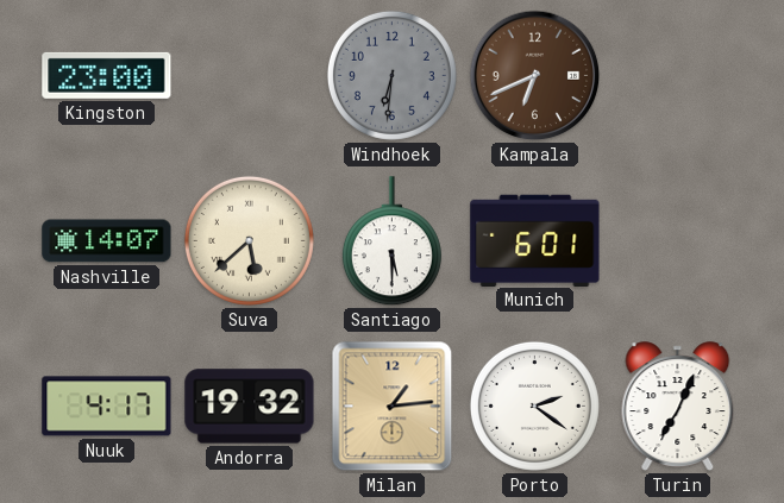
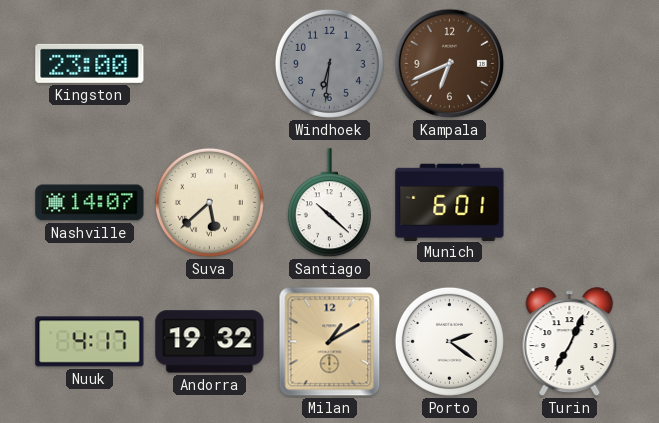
Santiago: 5:30 -> 10:22
Milan: 1:14 -> 1:10
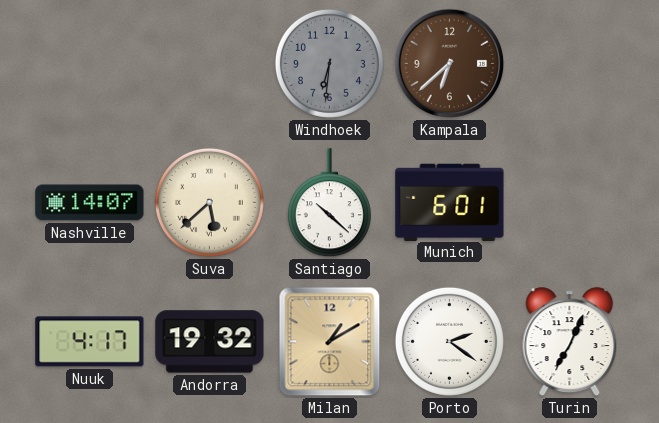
Kingston: 23:00 -> none
Kampala: 6:41 -> 6:38
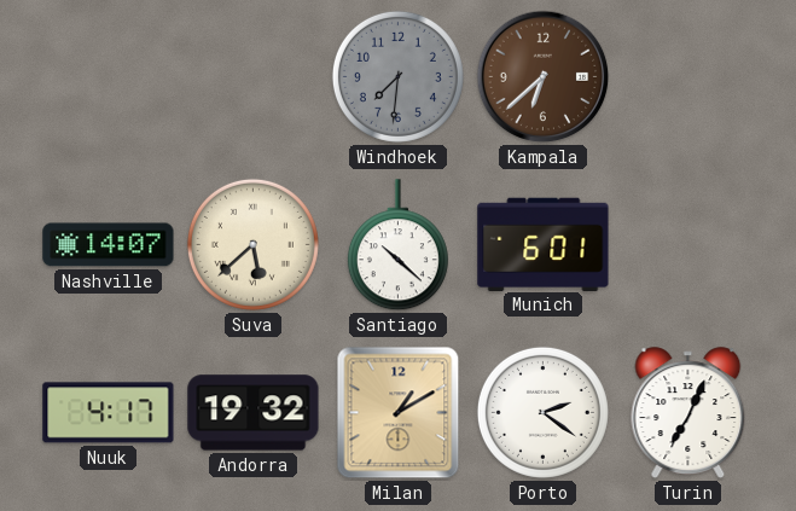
Windhoek: 6:31 -> 7:31
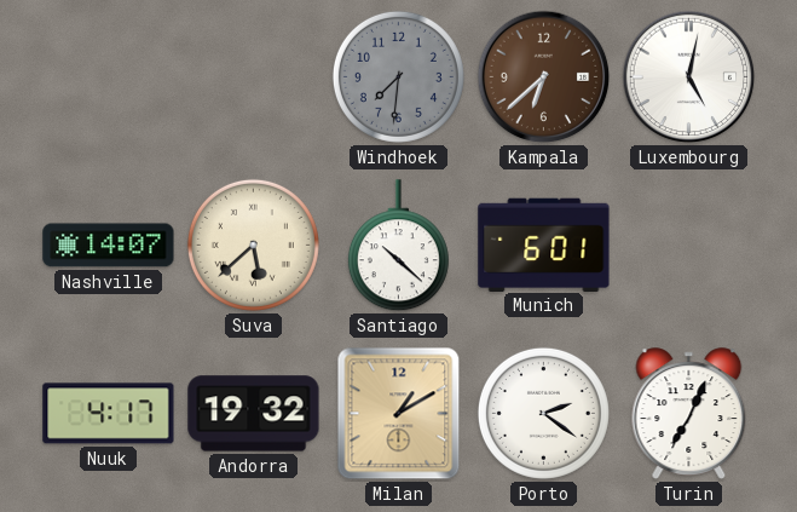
Luxembourg: none -> 5:02
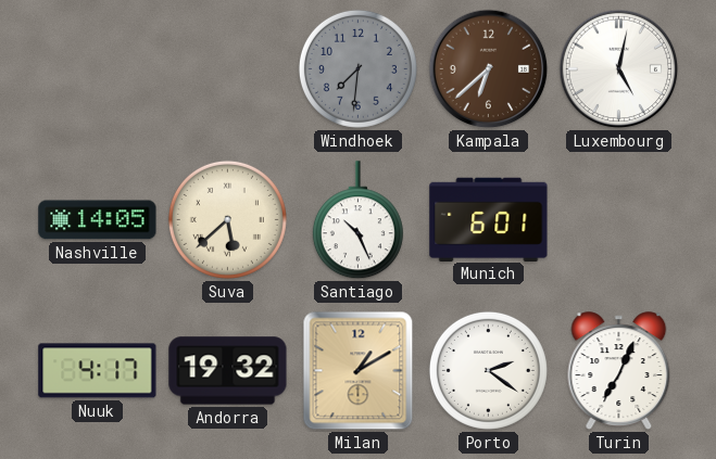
Nashville: 14:07 -> 14:05
Santiago: 10:22 -> 10:26
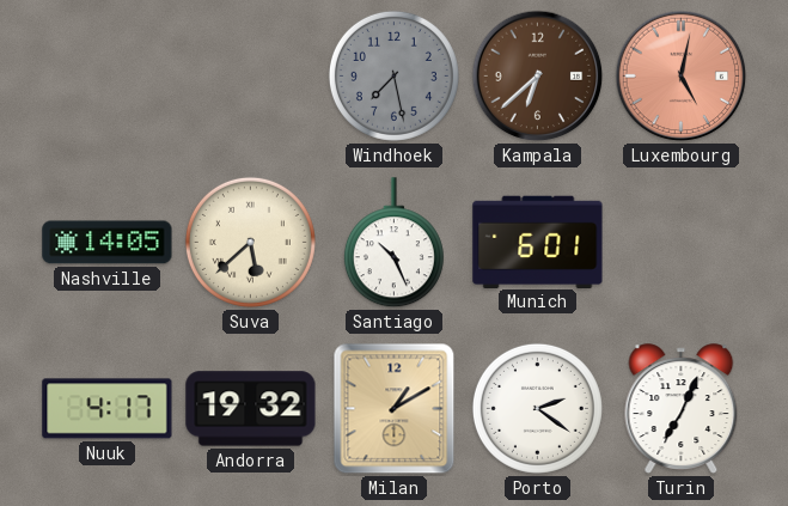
Windhoek: 7:31 -> 7:28
Luxembourg dial: white -> salmon
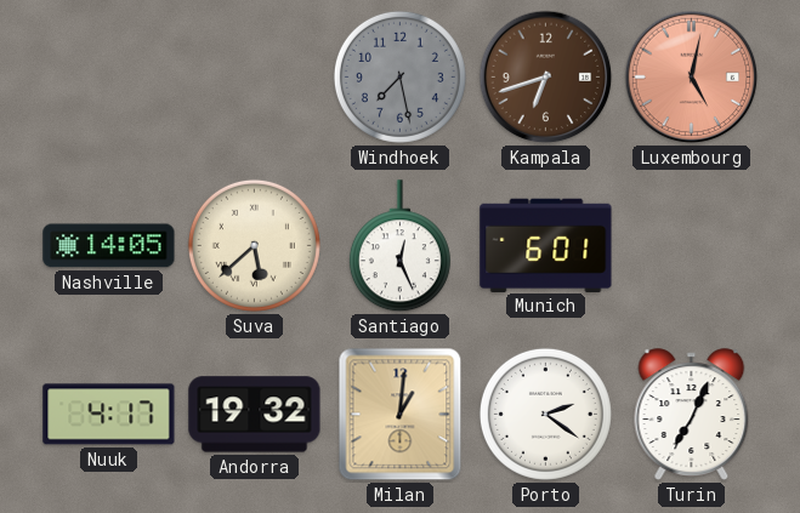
Kampala: 6:38 -> 6:42
Santiago: 10:26 -> 12:26
Milan: 1:10 -> 1:01
